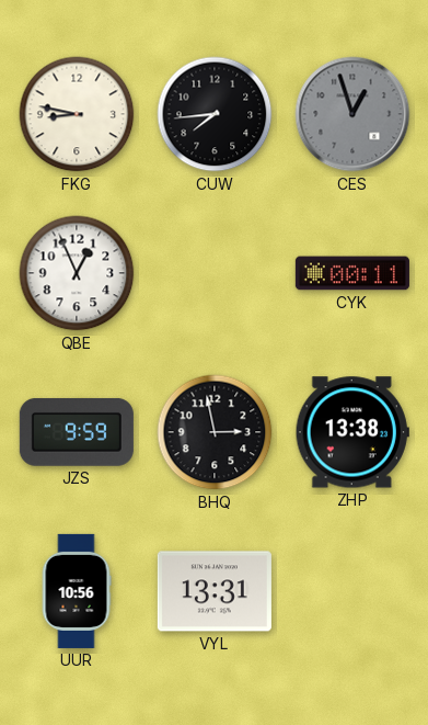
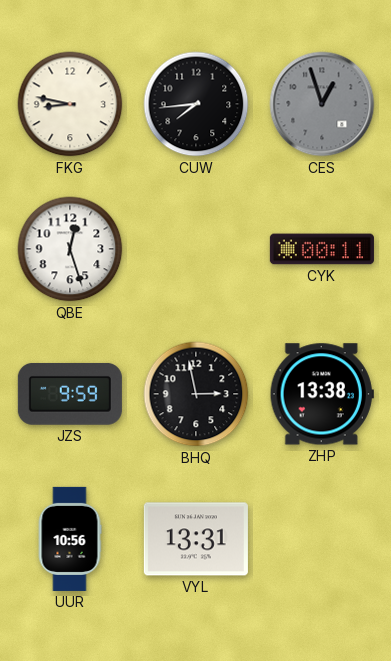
QBE: 12:56 -> 12:27
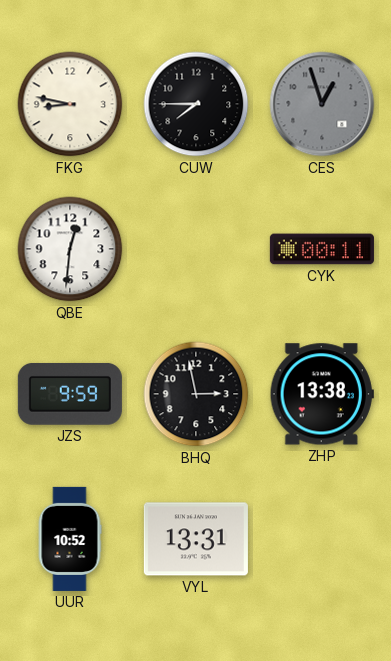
CUW: 7:44 -> 7:45
QBE: 12:27 -> 12:31
UUR: 10:56 -> 10:52
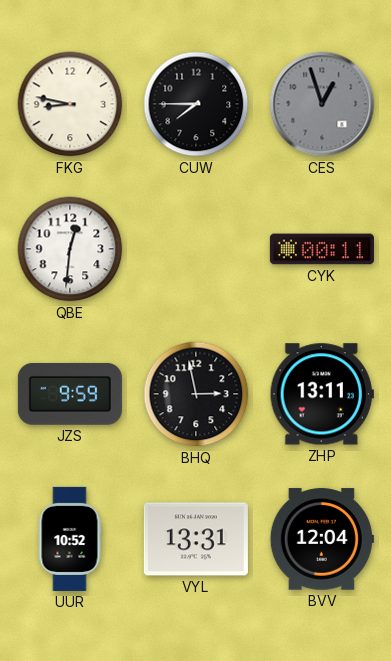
ZHP: 13:38 -> 13:11
BVV: none -> 12:04
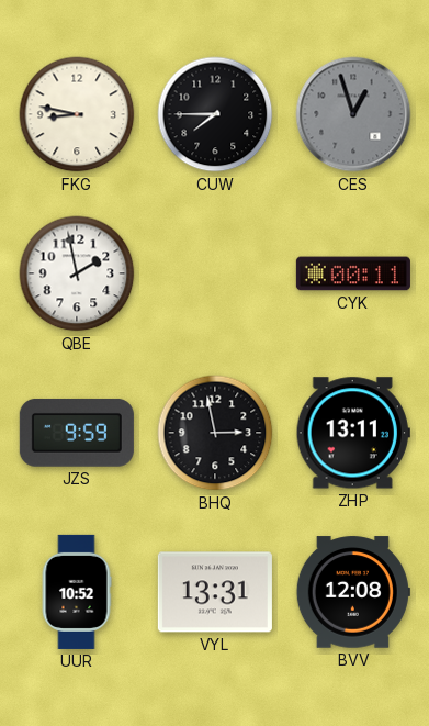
QBE: 12:31 -> 1:58
BVV: 12:04 -> 12:08
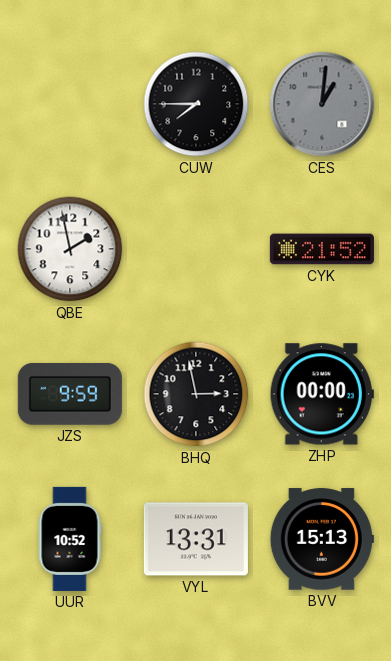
FKG: 8:47 -> none
CES: 12:57 -> 1:01
CYK: 00:11 -> 21:52
ZHP: 13:11 -> 00:00
BVV: 12:08 -> 15:13
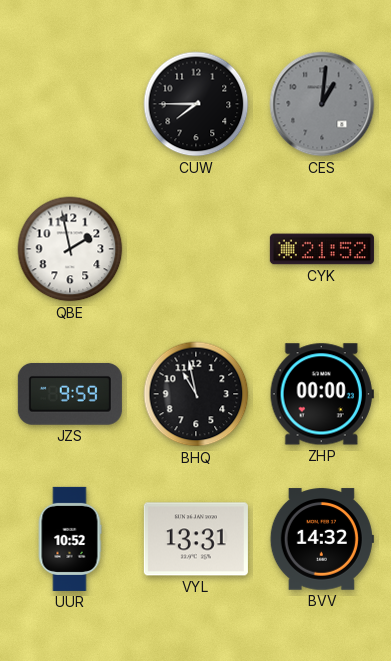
BHQ: 2:58 -> 10:58
BVV: 15:13 -> 14:32
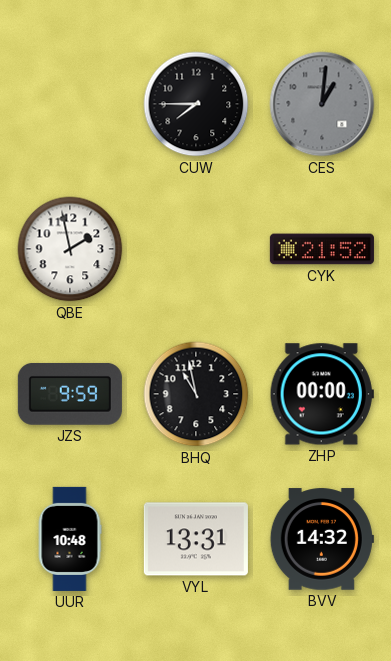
UUR: 10:52 -> 10:48
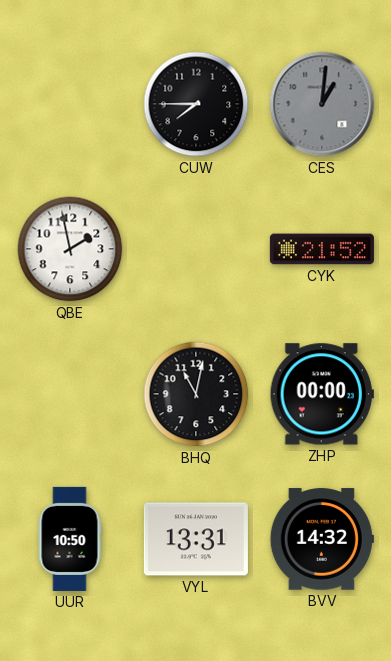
JZS: 9:59 -> none
BHQ: 10:58 -> 11:02
UUR: 10:48 -> 10:50
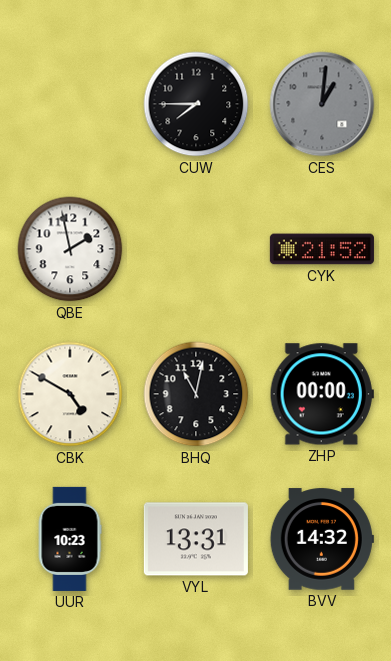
CBK: none -> 4:50
UUR: 10:50 -> 10:23
